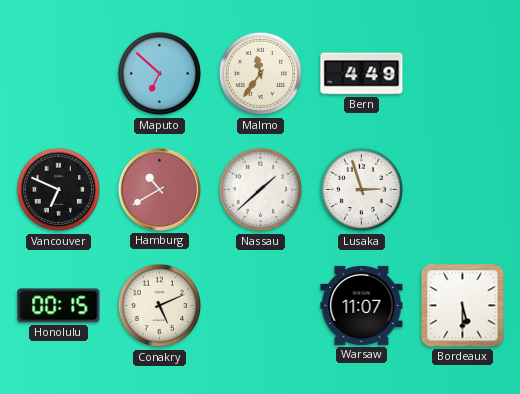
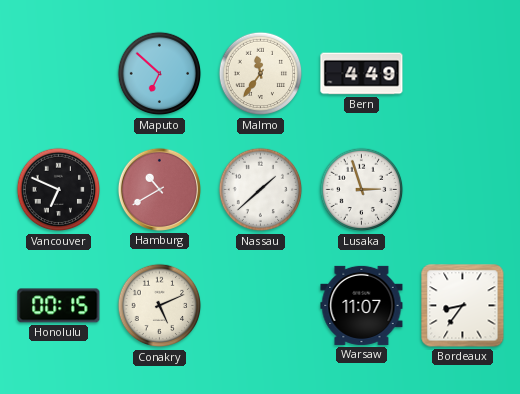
Bordeaux: 5:30 -> 8:36
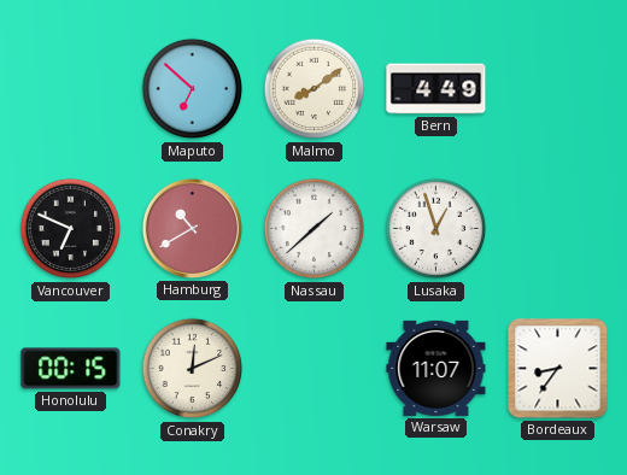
Malmo: 11:36 -> 8:09
Lusaka: 2:57 -> 12:57
Conakry: 5:11 -> 12:11
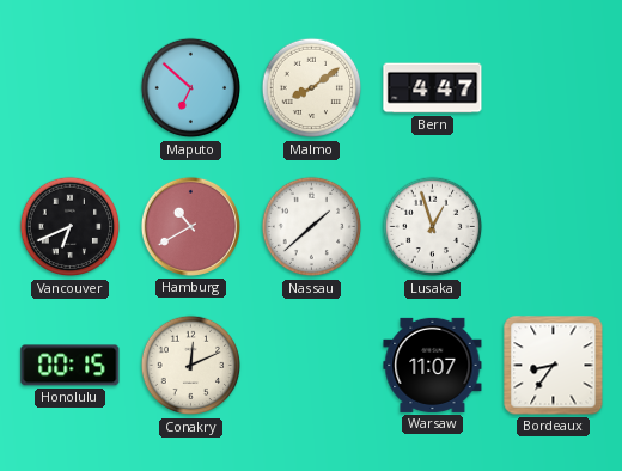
Bern: 4:49 -> 4:47
Vancouver: 6:49 -> 6:41
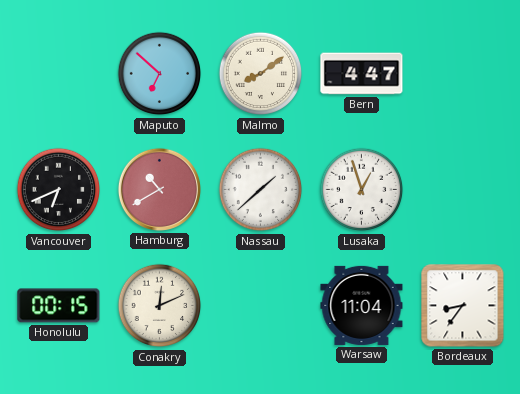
Warsaw: 11:07 -> 11:04
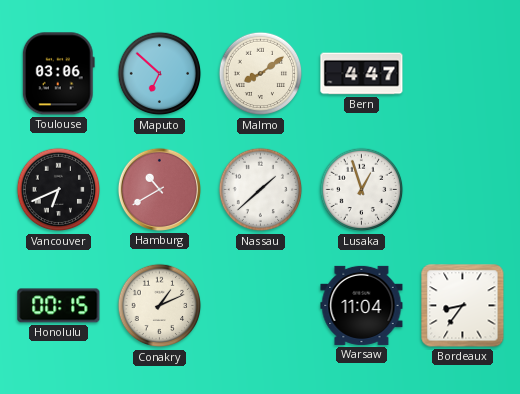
Toulouse: none -> 03:06
Conakry: 12:11 -> 1:11
